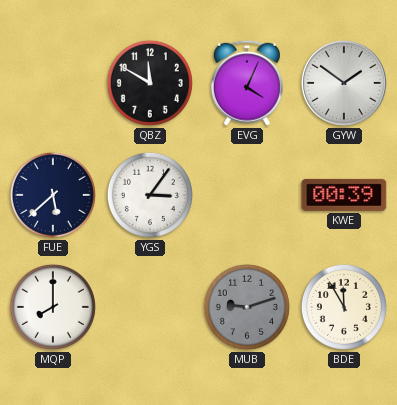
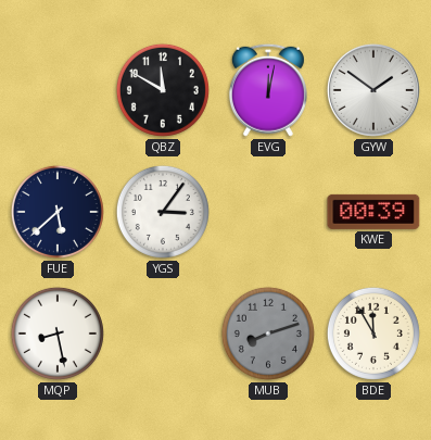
EVG: 4:04 -> 12:02
MQP: 8:00 -> 8:28
MUB: 9:12 -> 8:12
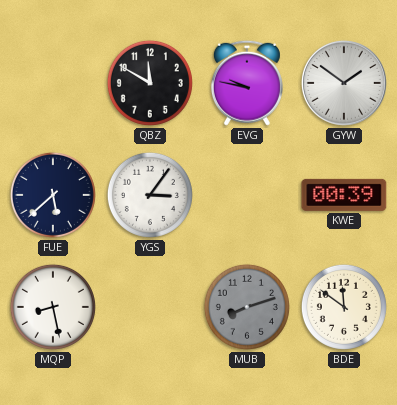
EVG: 12:02 -> 9:47
BDE: 11:55 -> 11:51
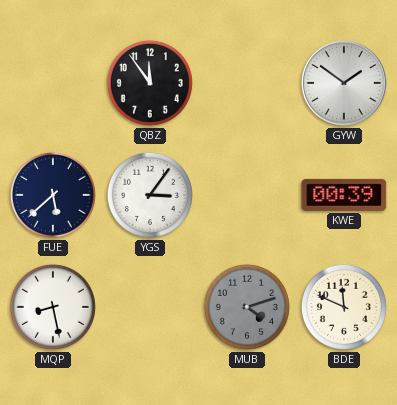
QBZ: 11:50 -> 11:54
EVG: 9:47 -> none
MUB: 8:12 -> 4:12
BDE: 11:51 -> 11:49
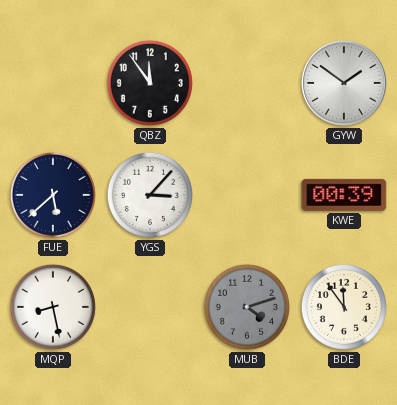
YGS: 3:06 -> 3:07
BDE: 11:49 -> 11:54
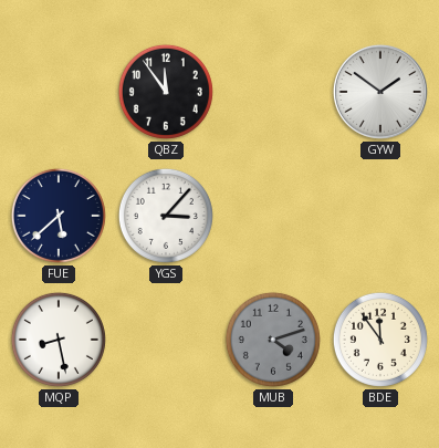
KWE: 00:39 -> none
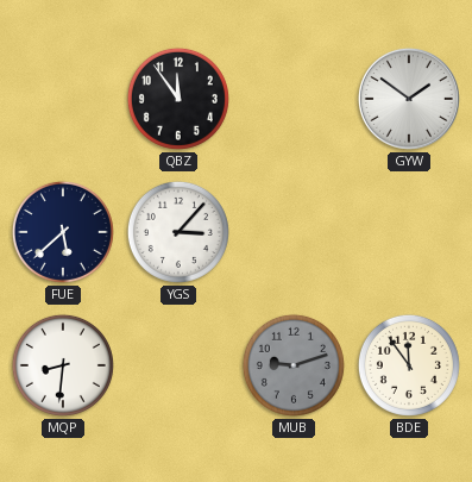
MQP: 8:28 -> 8:31
MUB: 4:12 -> 9:12
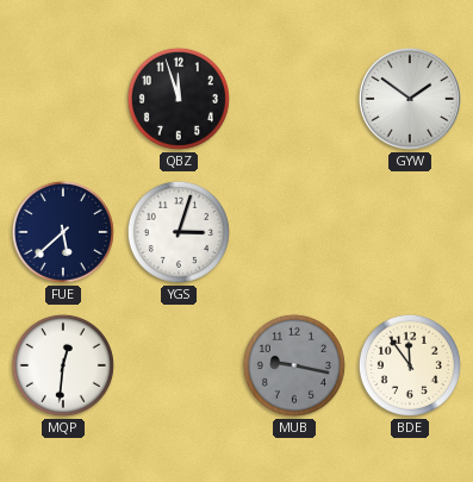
QBZ: 11:54 -> 11:57
YGS: 3:07 -> 3:03
MQP: 8:31 -> 12:31
MUB: 9:12 -> 9:17
